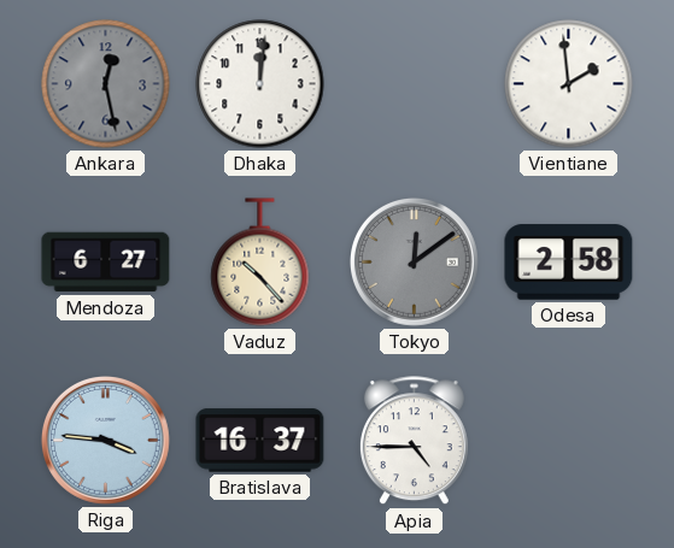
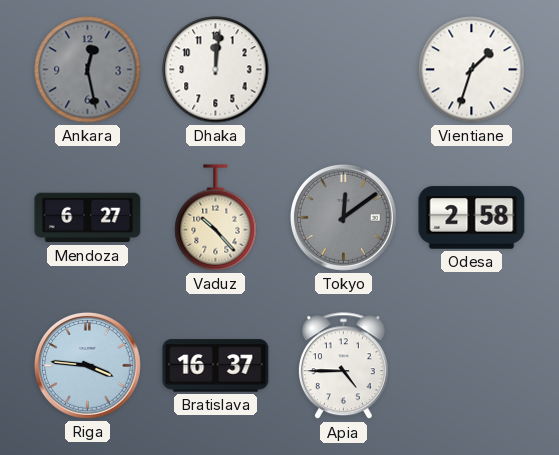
Vientiane: 1:59 -> 1:33
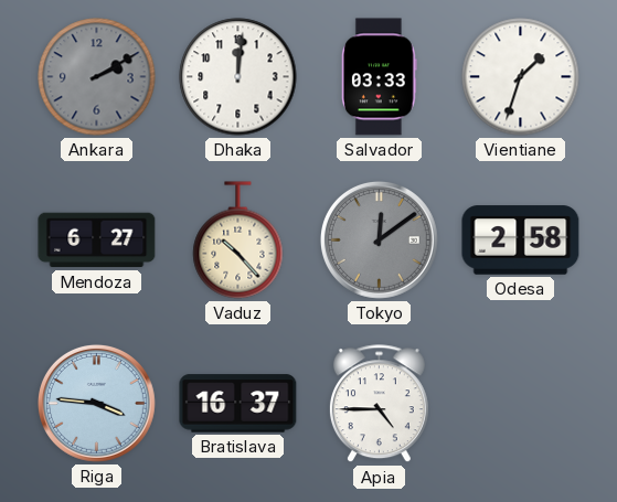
Ankara: 12:28 -> 2:10
Salvador: none -> 03:33
